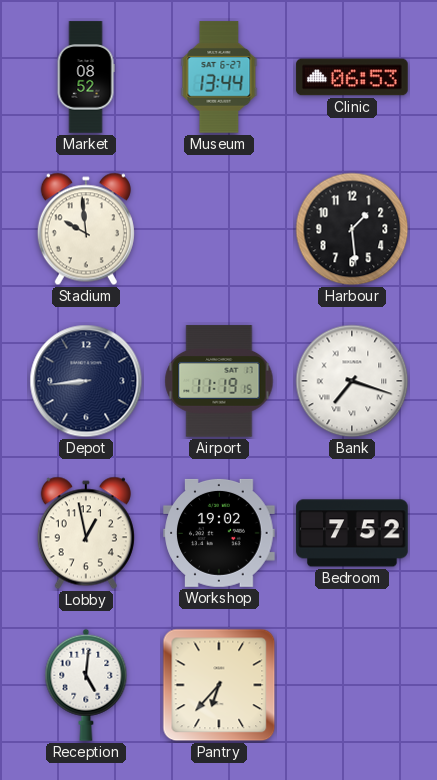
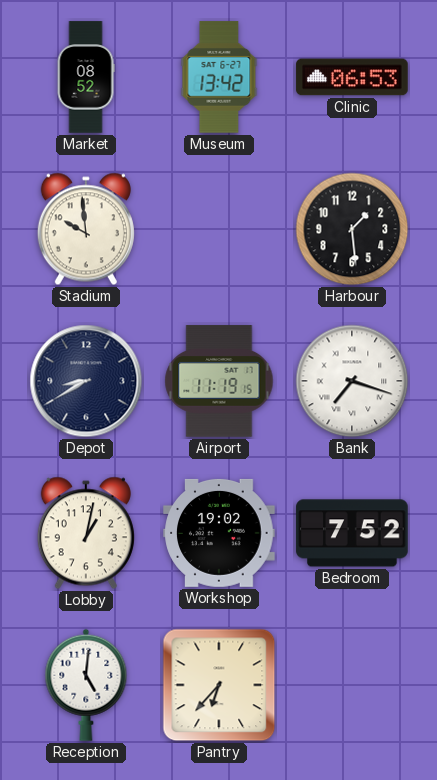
Museum: 13:44 -> 13:42
Depot: 8:44 -> 8:40
Lobby: 12:58 -> 1:02
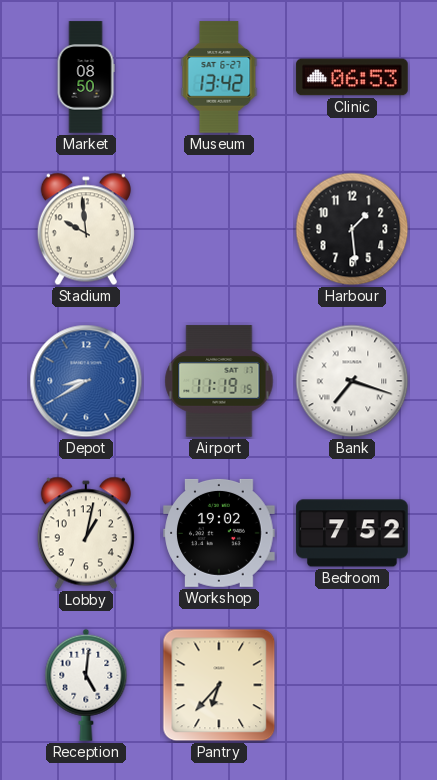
Market: 08:52 -> 08:50
Depot dial: navy -> blue
